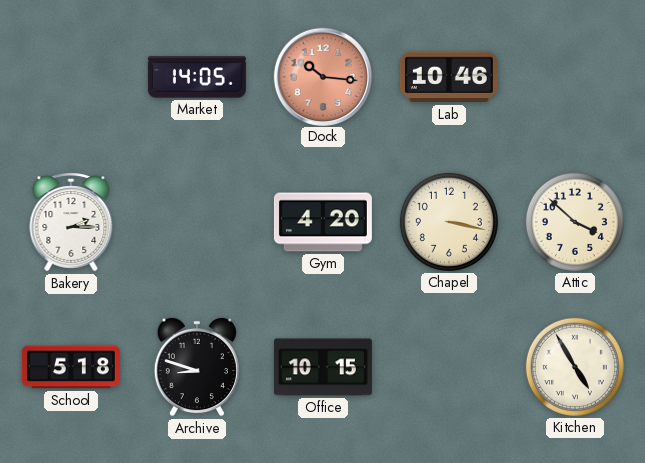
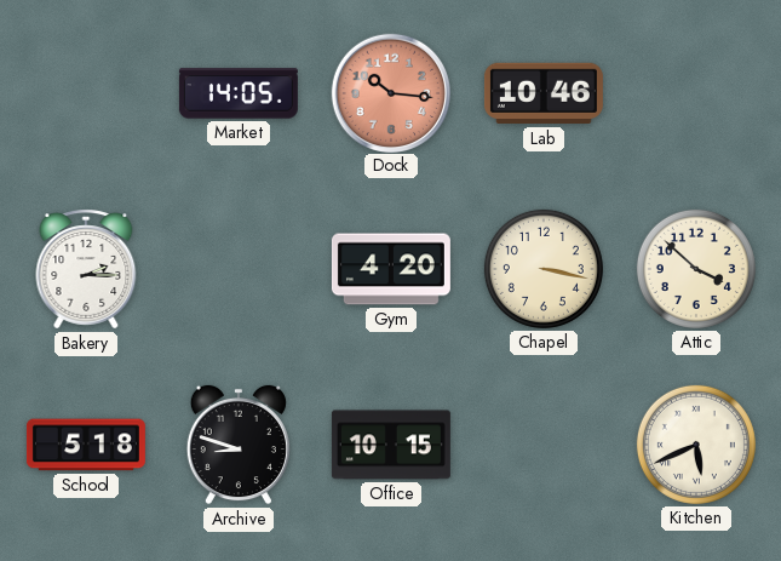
Kitchen: 4:55 -> 5:41
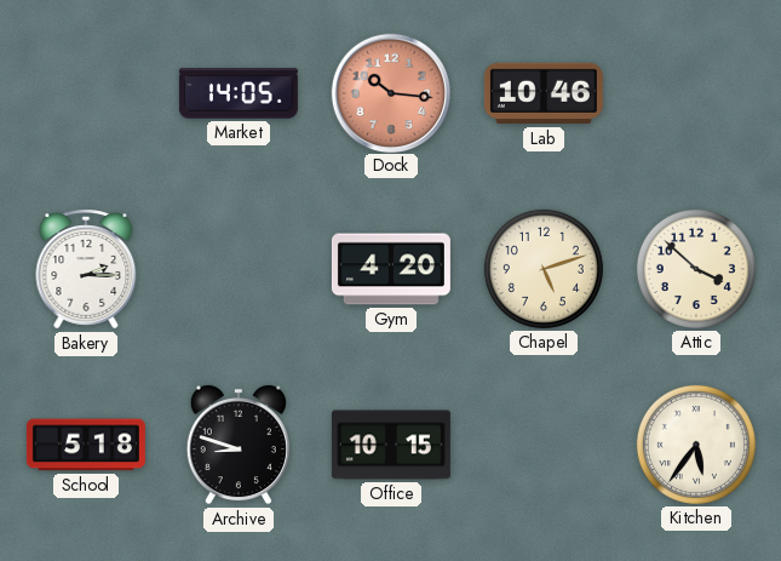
Chapel: 3:17 -> 5:12
Kitchen: 5:41 -> 5:36
